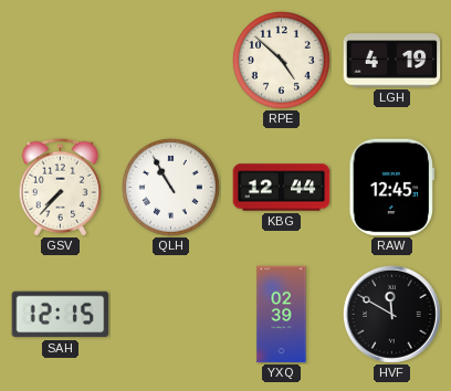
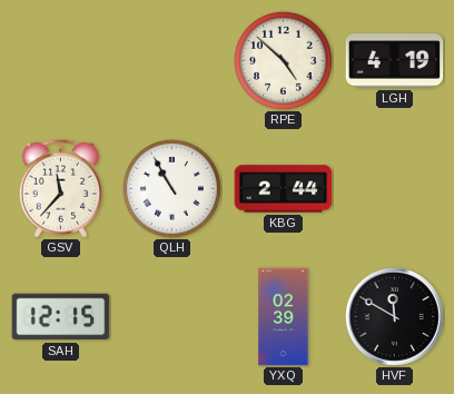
GSV: 7:37 -> 11:37
KBG: 12:44 -> 2:44
RAW: 12:45 -> none
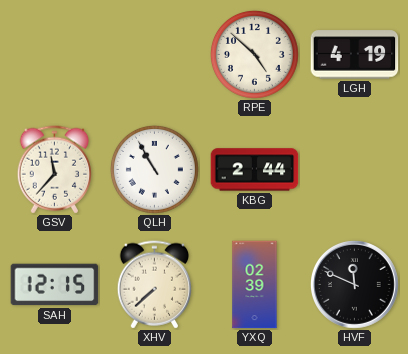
XHV: none -> 7:38
HVF: 11:50 -> 11:49
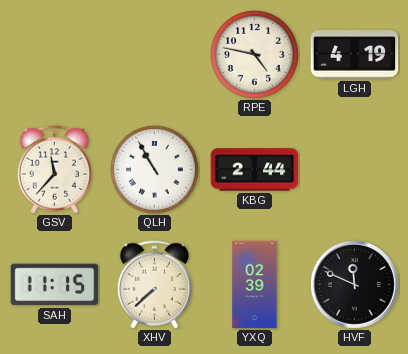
RPE: 4:52 -> 4:47
SAH: 12:15 -> 11:15
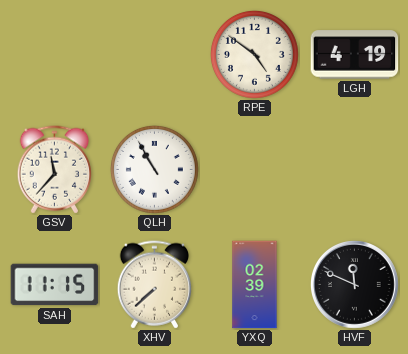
RPE: 4:47 -> 4:51
KBG: 2:44 -> none
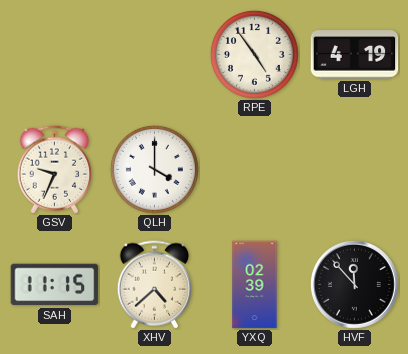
RPE: 4:51 -> 4:54
GSV: 11:37 -> 9:34
QLH: 10:55 -> 4:00
XHV: 7:38 -> 4:38
HVF: 11:49 -> 11:53
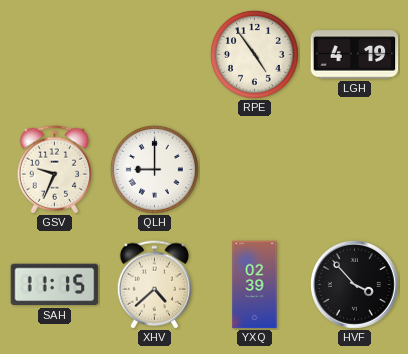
QLH: 4:00 -> 9:00
HVF: 11:53 -> 3:53
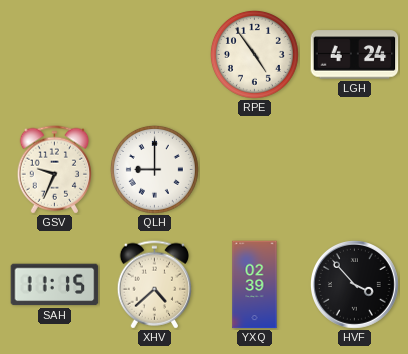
LGH: 4:19 -> 4:24
